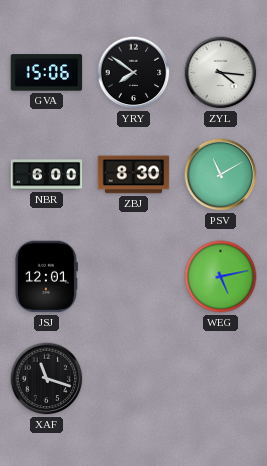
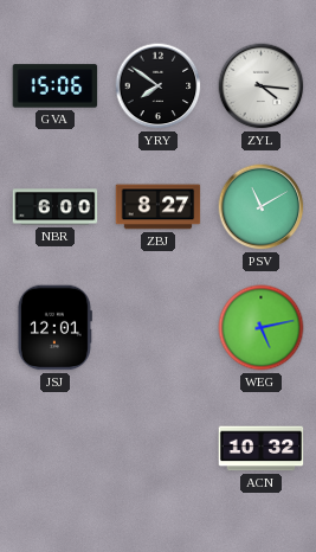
ZBJ: 8:30 -> 8:27
XAF: 11:18 -> none
ACN: none -> 10:32
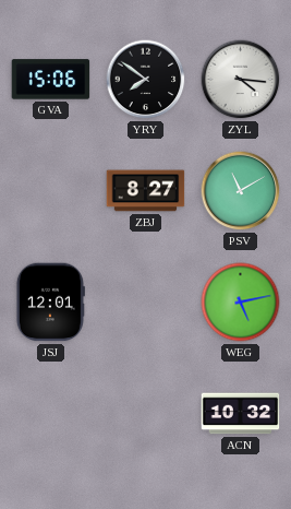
NBR: 6:00 -> none
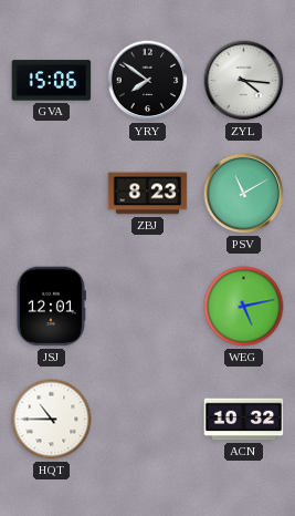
ZBJ: 8:27 -> 8:23
HQT: none -> 10:45
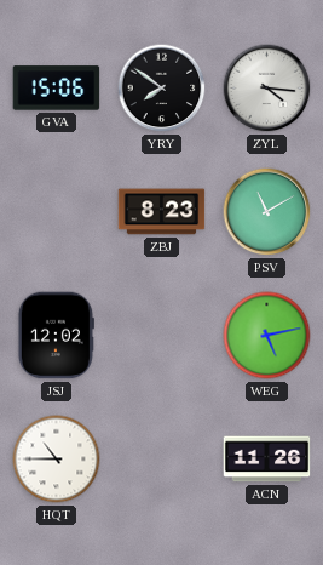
JSJ: 12:01 -> 12:02
ACN: 10:32 -> 11:26
